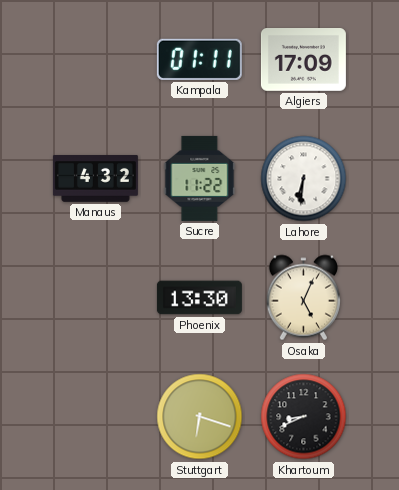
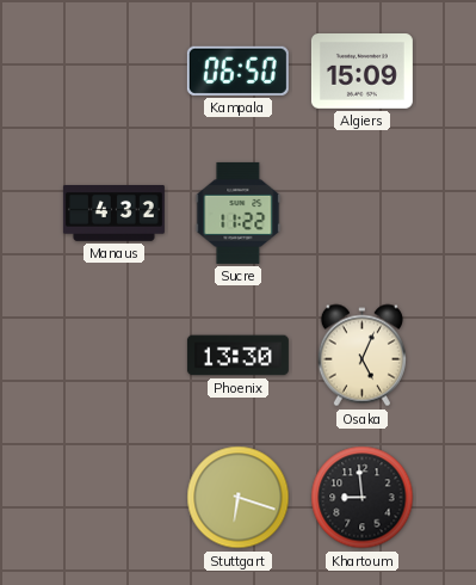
Kampala: 01:11 -> 06:50
Algiers: 17:09 -> 15:09
Lahore: 6:31 -> none
Khartoum: 8:41 -> 8:59
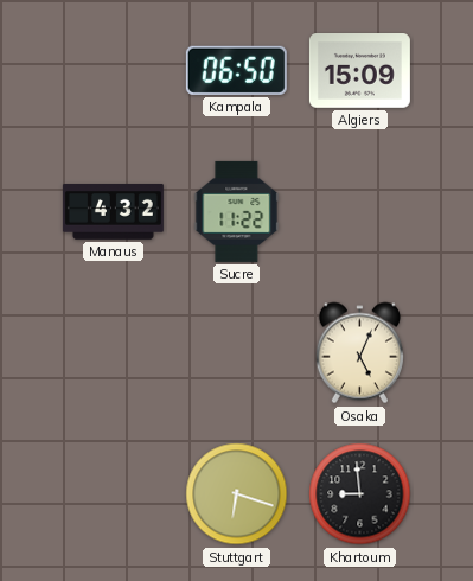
Phoenix: 13:30 -> none
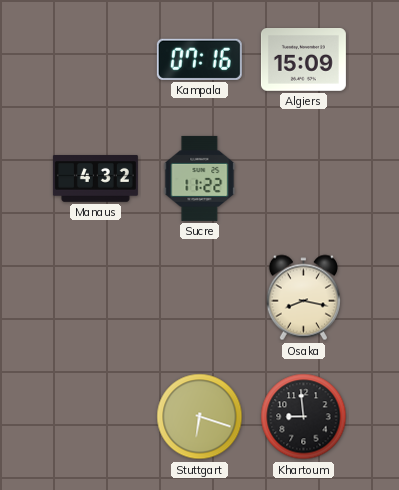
Kampala: 06:50 -> 07:16
Osaka: 5:04 -> 8:17
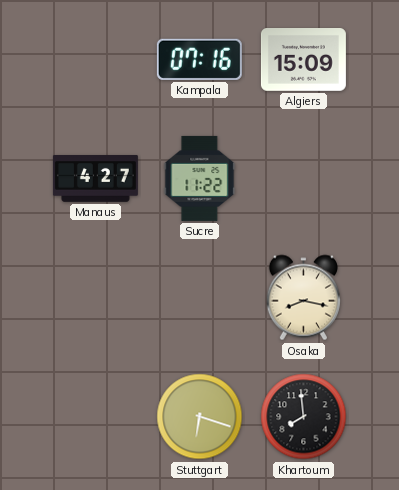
Manaus: 4:32 -> 4:27
Khartoum: 8:59 -> 7:59
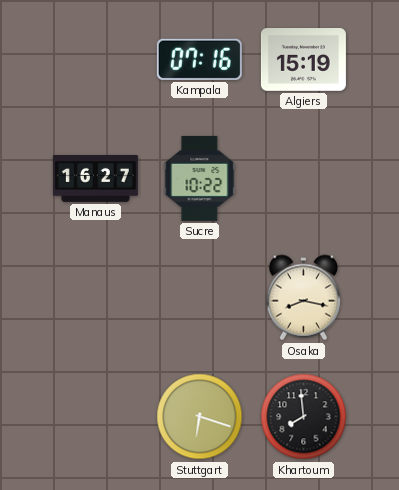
Algiers: 15:09 -> 15:19
Manaus: 4:27 -> 16:27
Sucre: 11:22 -> 10:22
